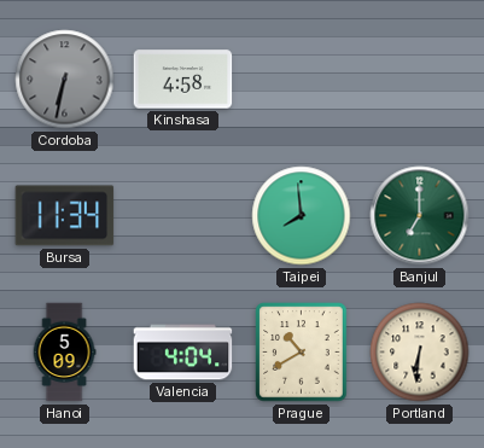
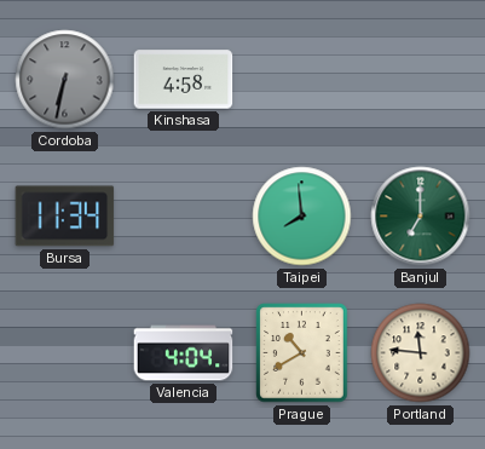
Hanoi: 5:09 -> none
Portland: 6:31 -> 11:46
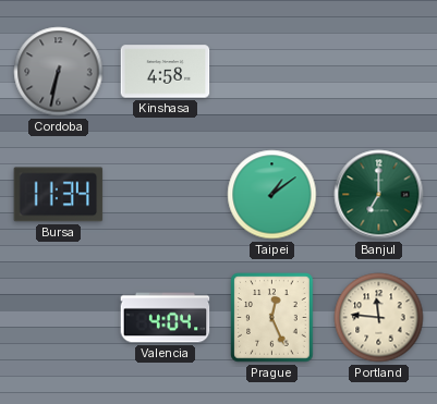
Taipei: 7:59 -> 1:09
Prague: 10:40 -> 12:26
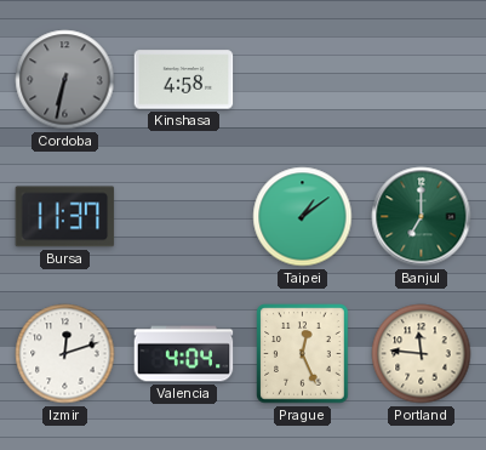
Bursa: 11:34 -> 11:37
Izmir: none -> 12:12
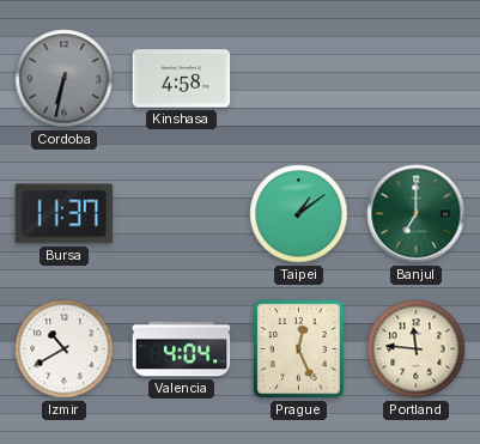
Izmir: 12:12 -> 10:40
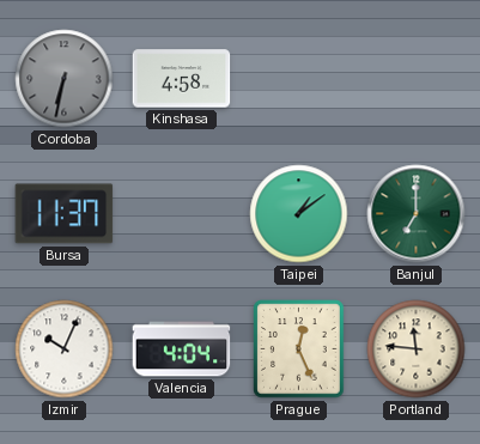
Izmir: 10:40 -> 10:04
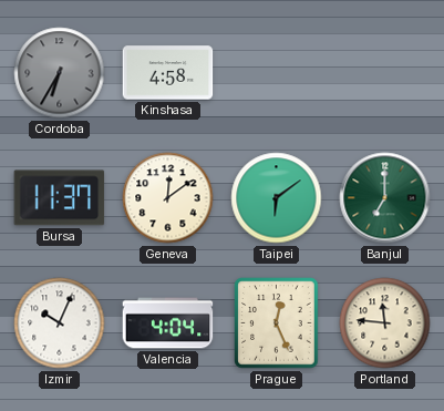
Cordoba: 6:32 -> 6:35
Geneva: none -> 12:09
Taipei: 1:09 -> 6:09
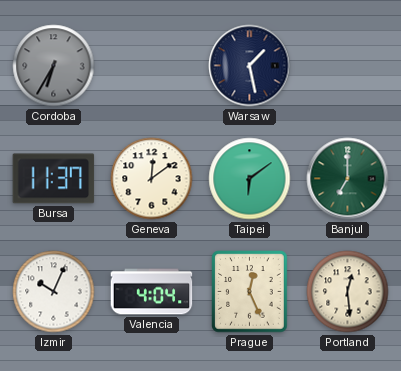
Kinshasa: 4:58 -> none
Warsaw: none -> 1:28
Portland: 11:46 -> 12:29
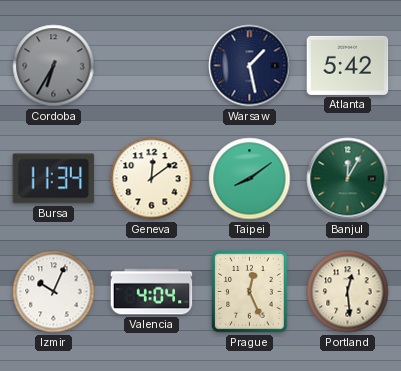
Atlanta: none -> 5:42
Bursa: 11:37 -> 11:34
Taipei: 6:09 -> 8:09
Banjul: 7:00 -> 12:05
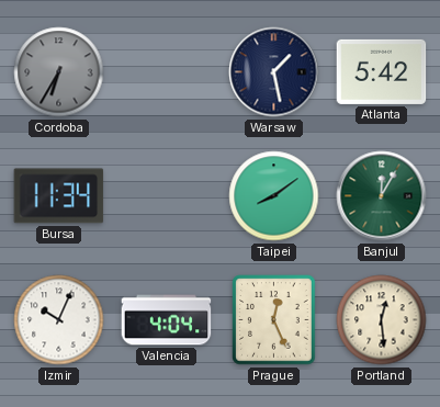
Geneva: 12:09 -> none
